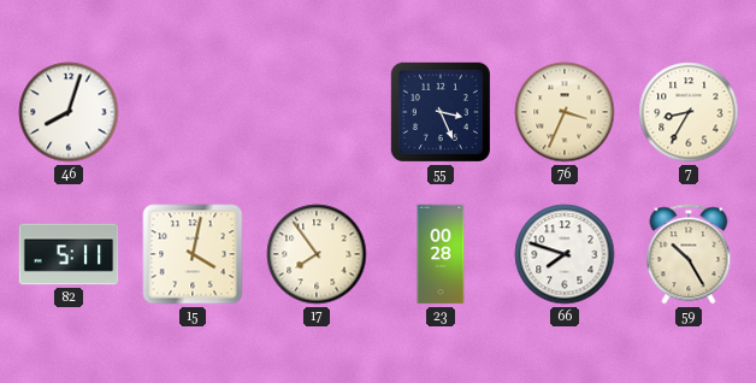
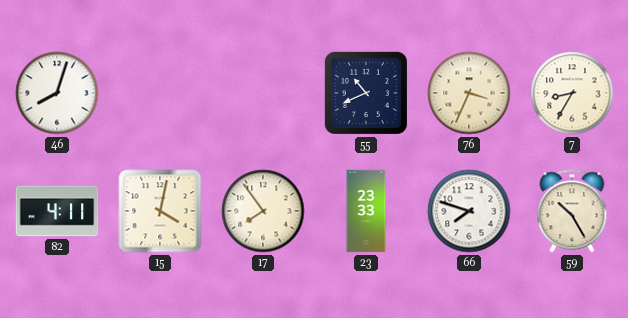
55: 3:26 -> 10:41
82: 5:11 -> 4:11
23: 00:28 -> 23:33
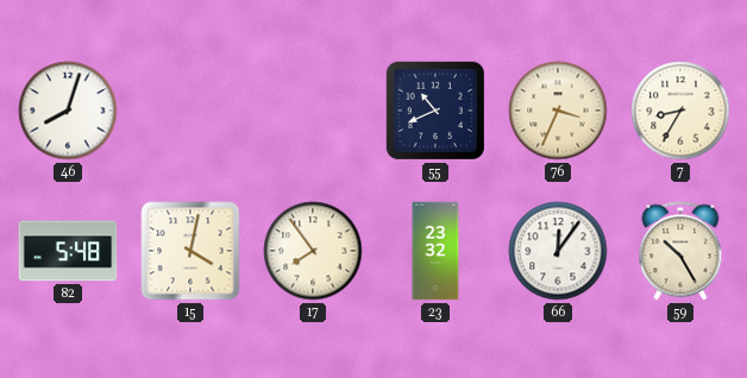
82: 4:11 -> 5:48
23: 23:33 -> 23:32
66: 7:48 -> 12:06
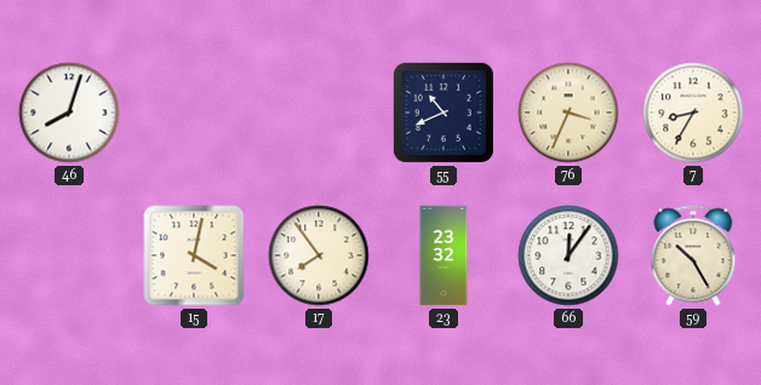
82: 5:48 -> none
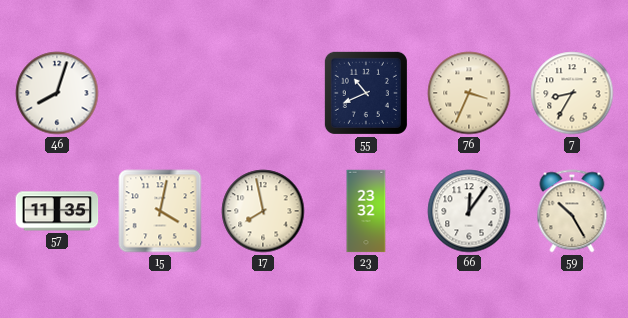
57: none -> 11:35
17: 7:54 -> 7:58
